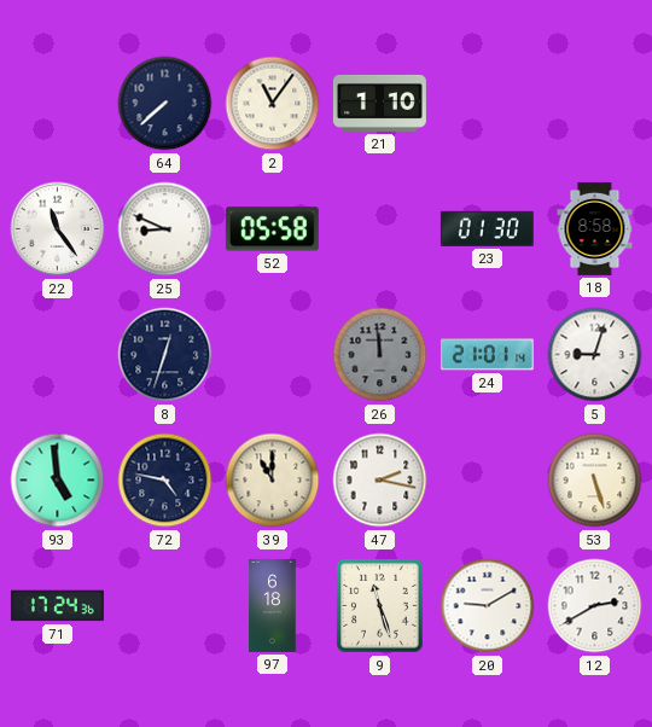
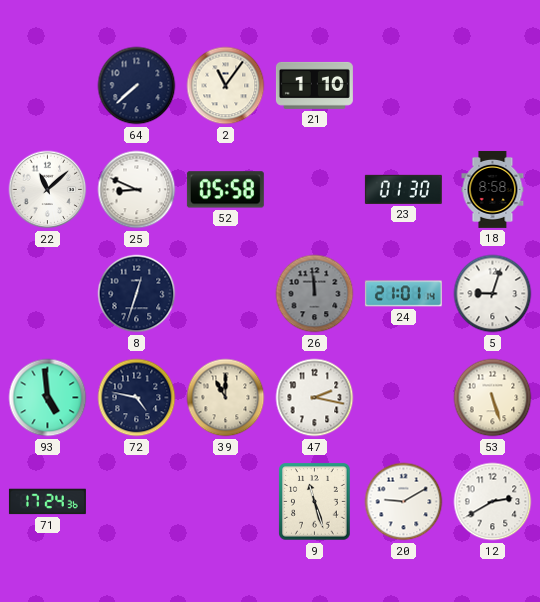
22: 11:24 -> 11:08
97: 6:18 -> none
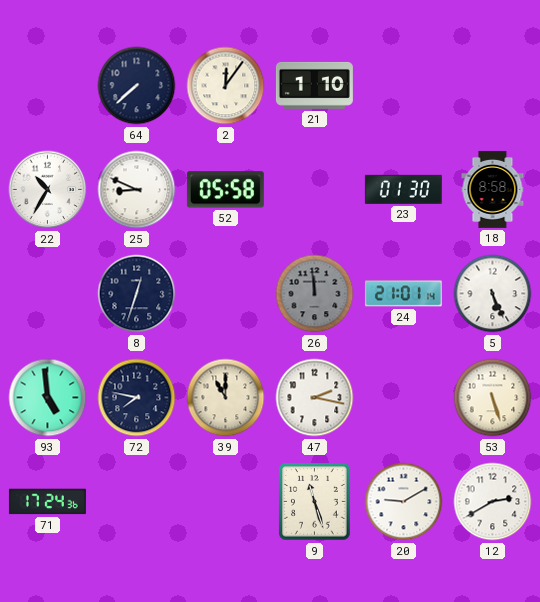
2: 11:06 -> 12:06
22: 11:08 -> 10:35
5: 9:03 -> 5:26
72: 4:47 -> 7:47
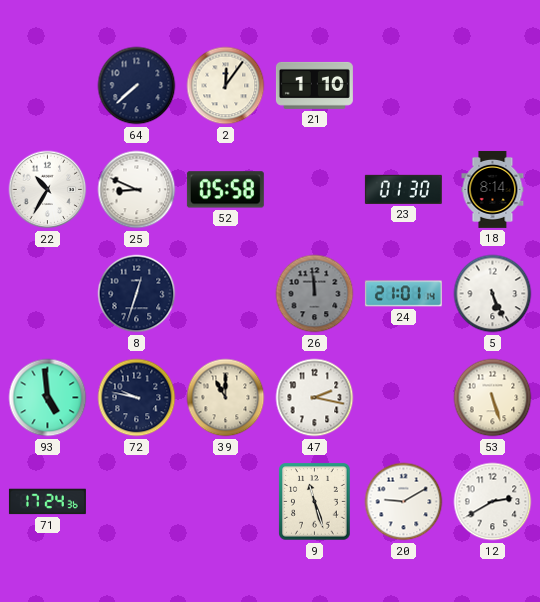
18: 8:58 -> 8:14
72: 7:47 -> 9:47
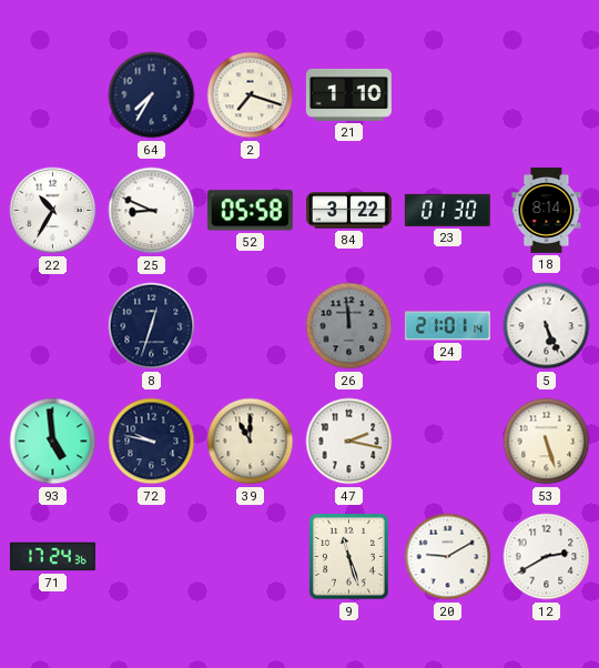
64: 7:38 -> 7:35
2: 12:06 -> 7:18
84: none -> 3:22
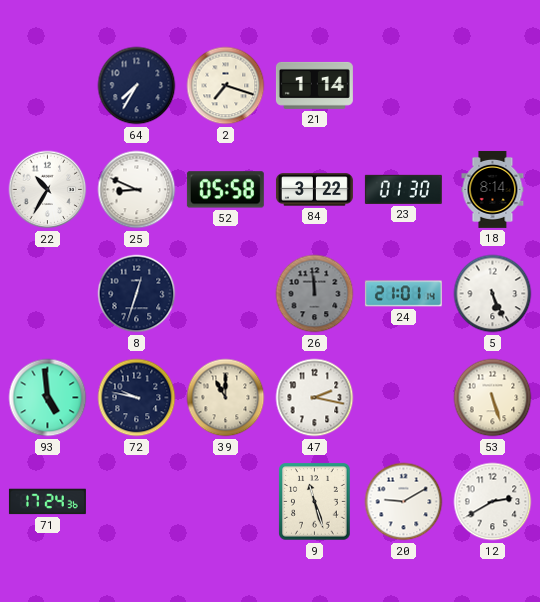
21: 1:10 -> 1:14
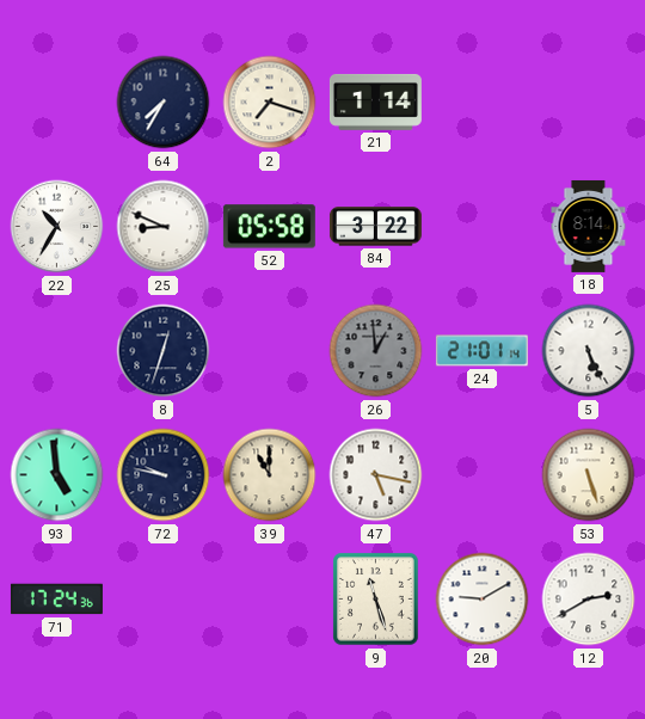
23: 01:30 -> none
26: 11:59 -> 12:59
47: 2:17 -> 5:17
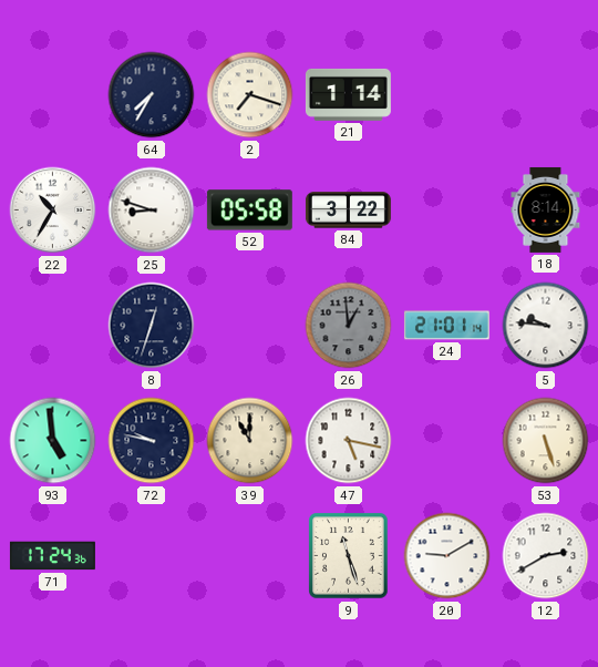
25: 8:49 -> 8:48
5: 5:26 -> 9:46
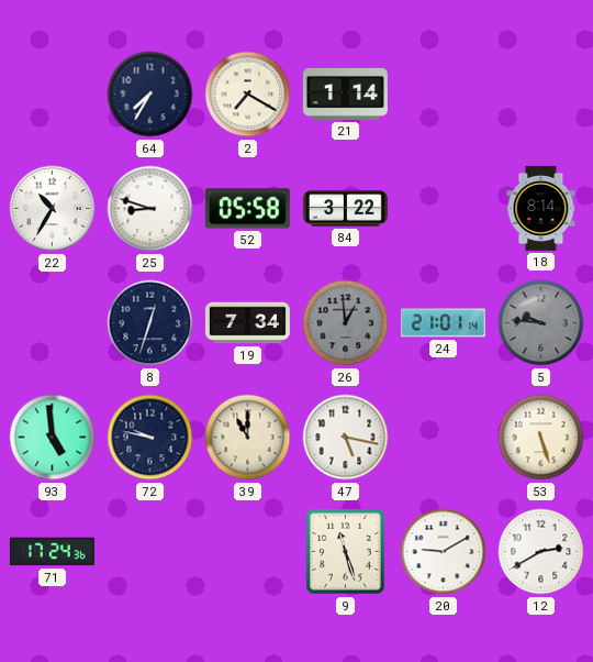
2: 7:18 -> 7:20
19: none -> 7:34
5 dial: white -> grey
